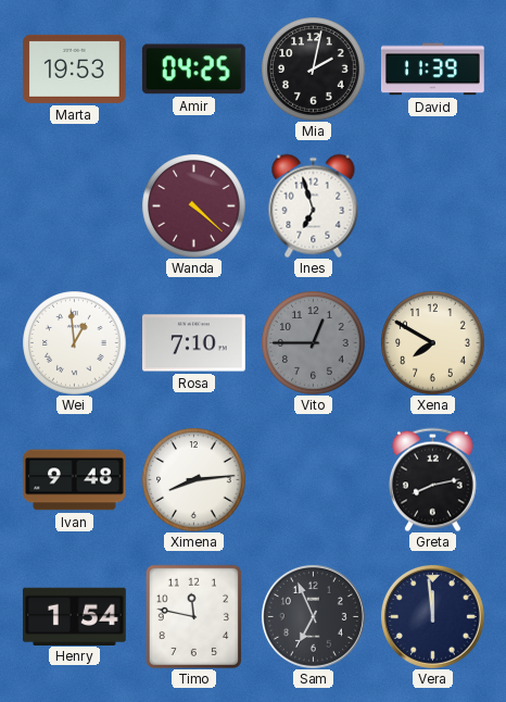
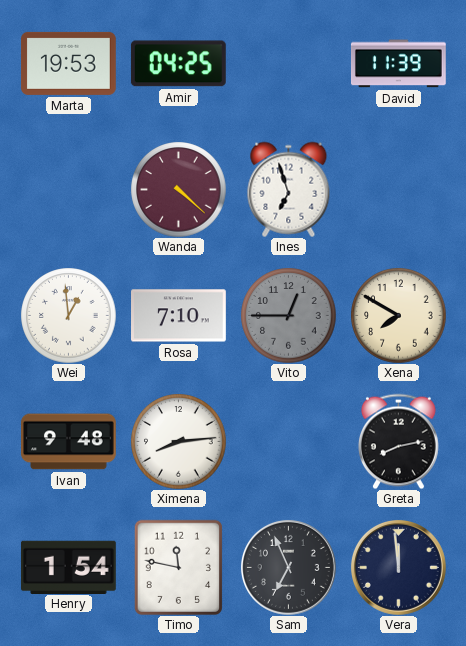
Mia: 2:02 -> none
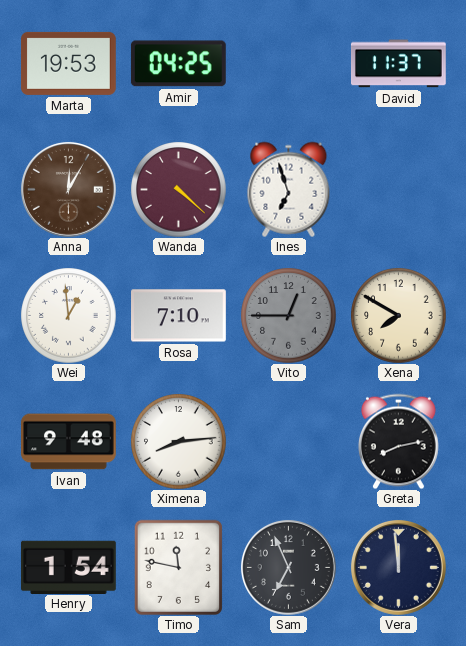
David: 11:39 -> 11:37
Anna: none -> 12:05
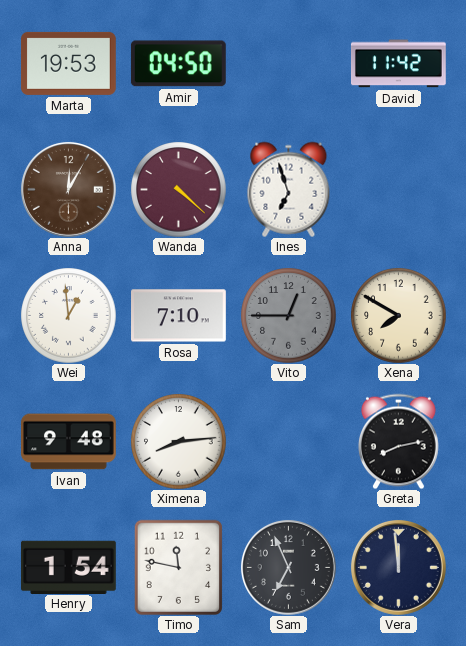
Amir: 04:25 -> 04:50
David: 11:37 -> 11:42
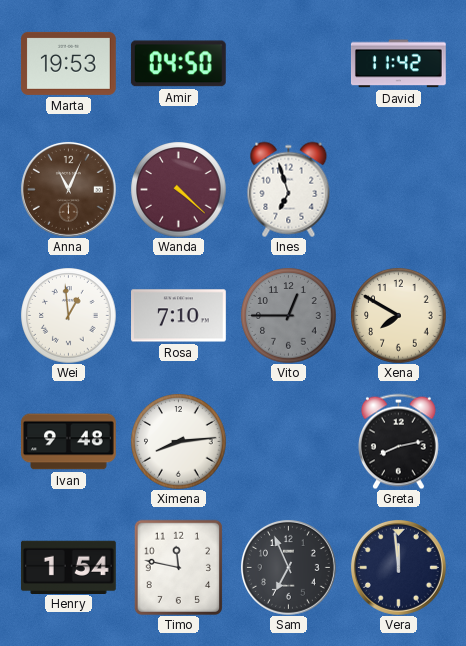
Anna: 12:05 -> 11:04
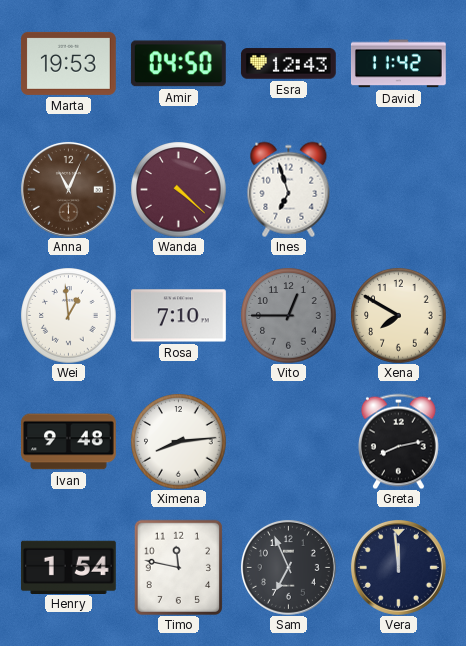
Esra: none -> 12:43
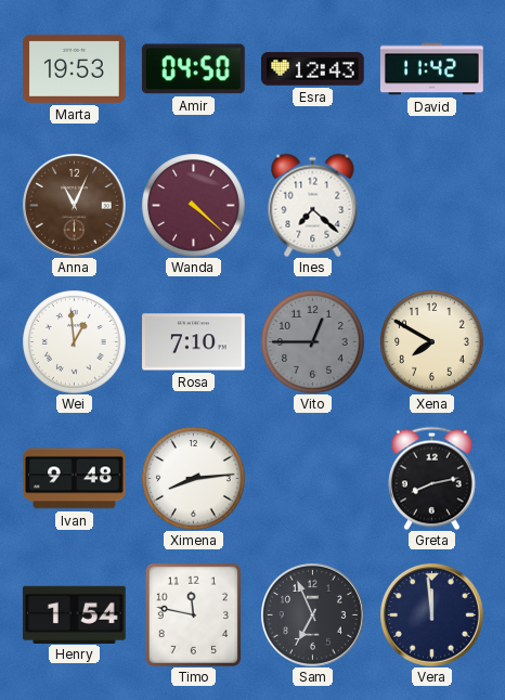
Ines: 6:57 -> 7:22
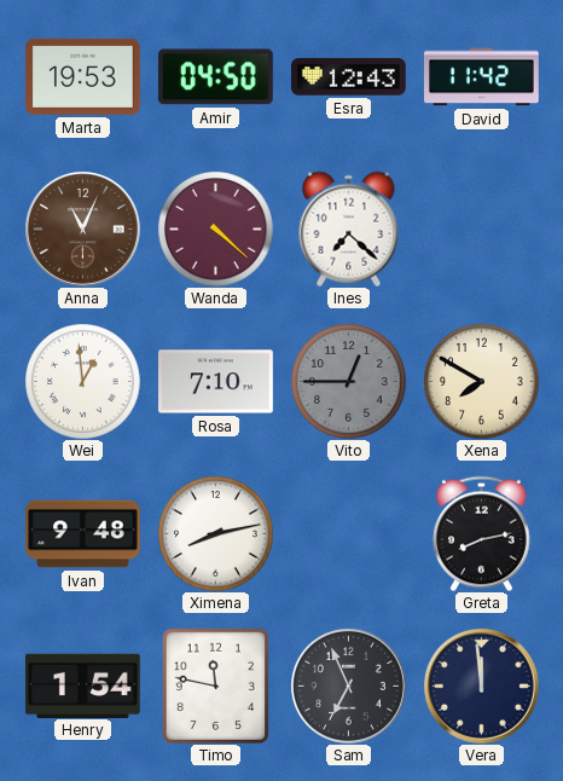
Ximena: 8:14 -> 8:13
